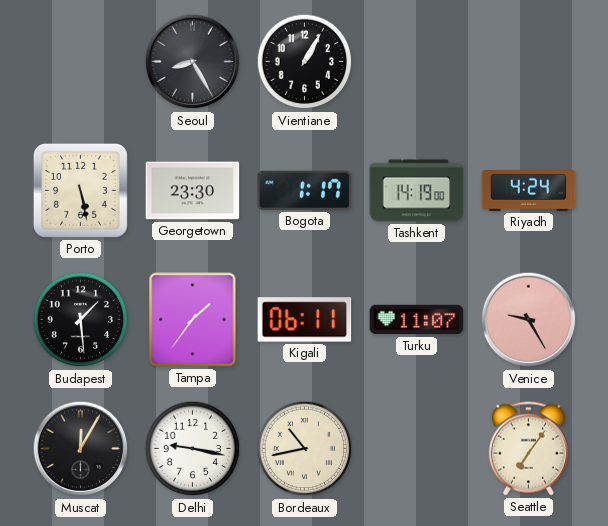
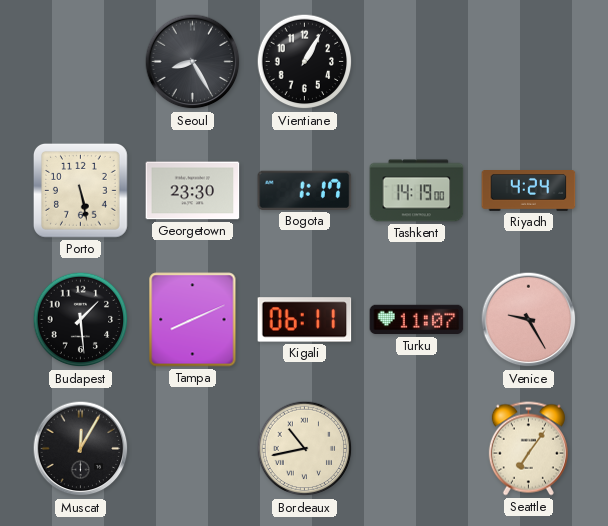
Tampa: 1:36 -> 8:11
Delhi: 9:17 -> none
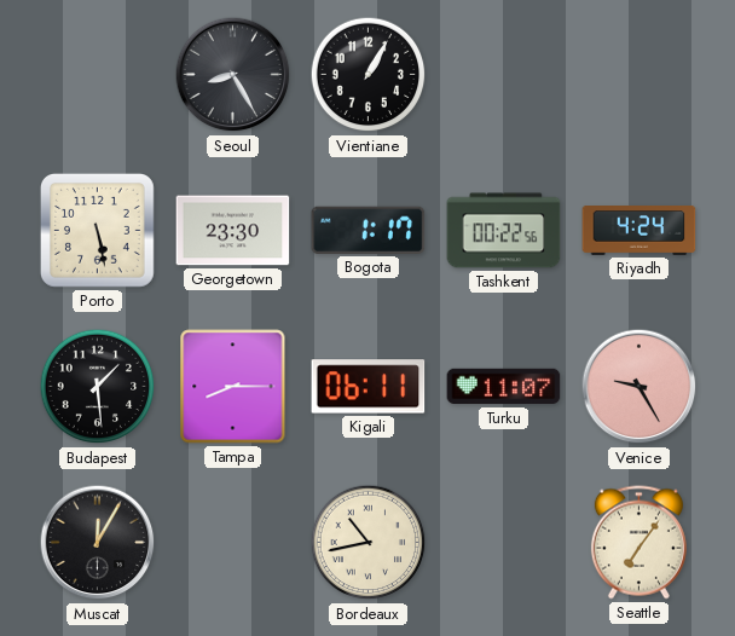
Tashkent: 14:19 -> 00:22
Tampa: 8:11 -> 8:15
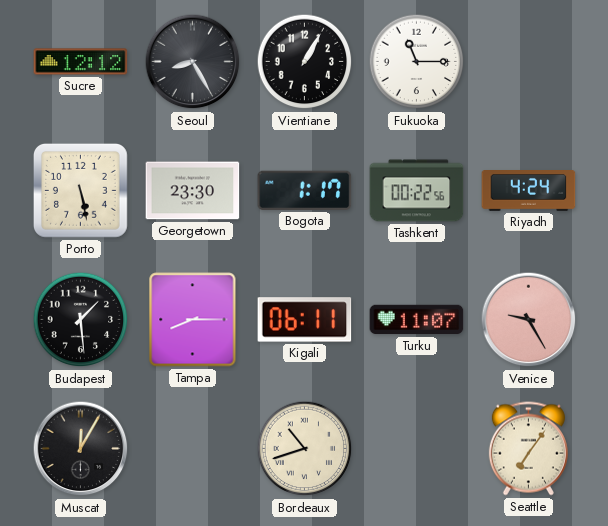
Sucre: none -> 12:12
Fukuoka: none -> 11:15
Bordeaux: 10:43 -> 10:42
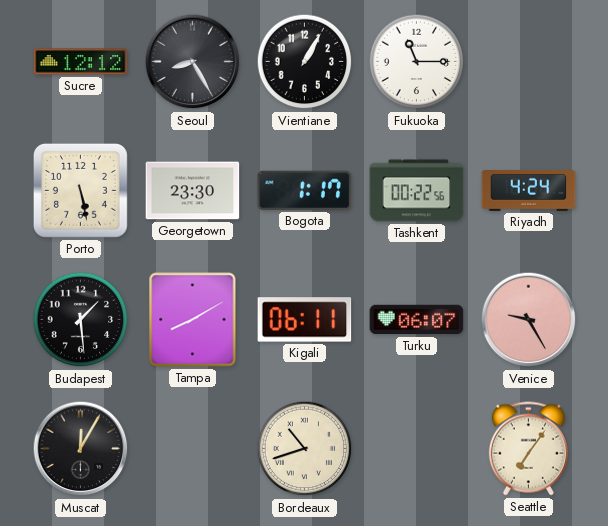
Tampa: 8:15 -> 8:10
Turku: 11:07 -> 06:07
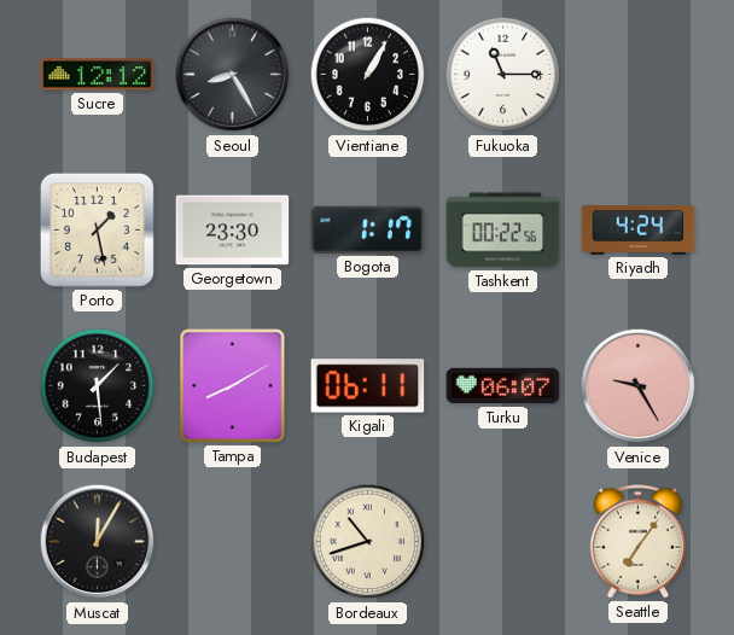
Porto: 5:28 -> 1:28
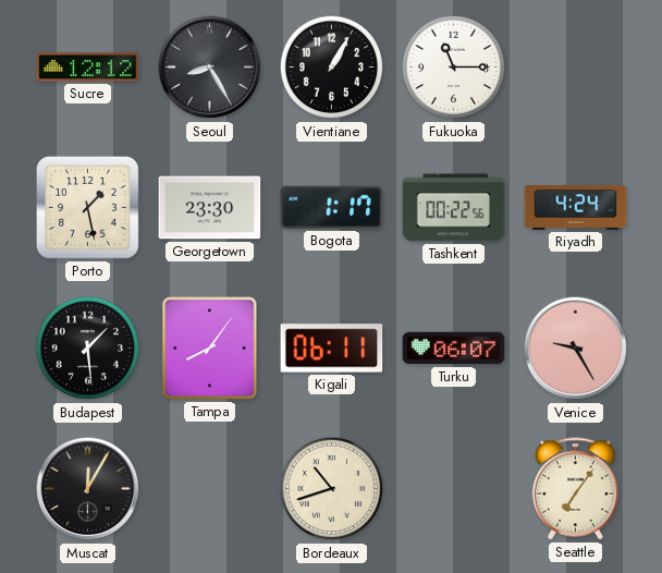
Tampa: 8:10 -> 8:06
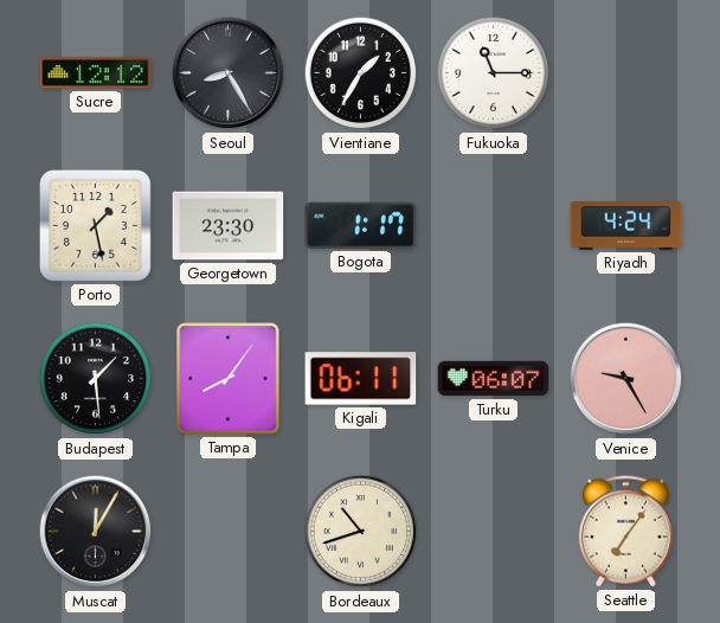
Vientiane: 1:05 -> 1:35
Tashkent: 00:22 -> none
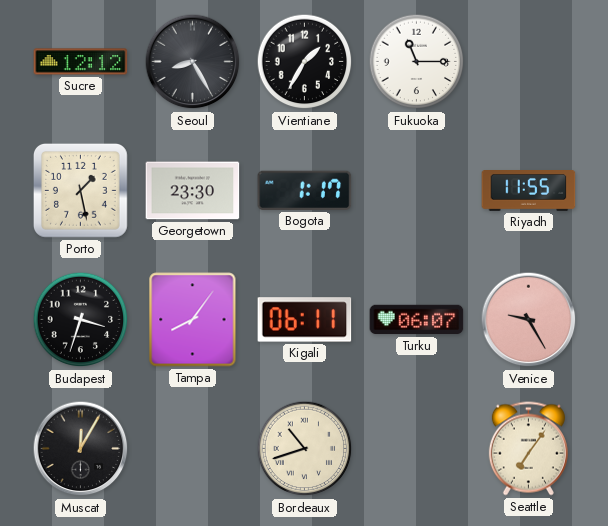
Riyadh: 4:24 -> 11:55
Budapest: 1:29 -> 3:33
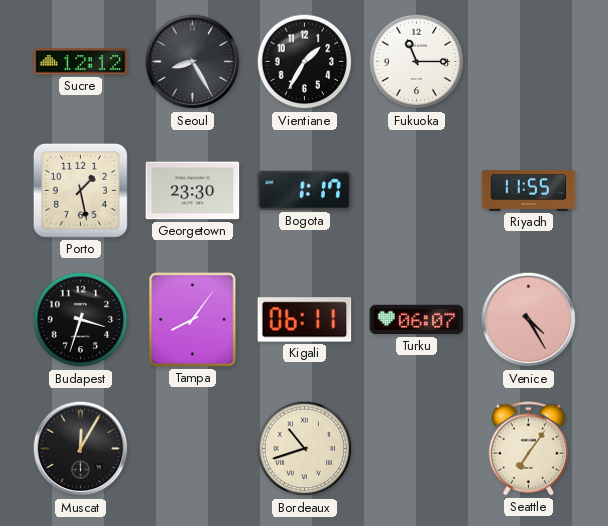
Venice: 9:25 -> 4:25
